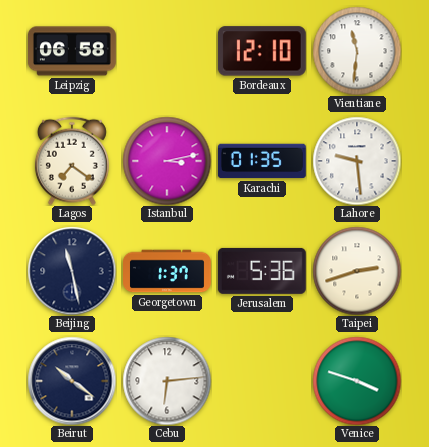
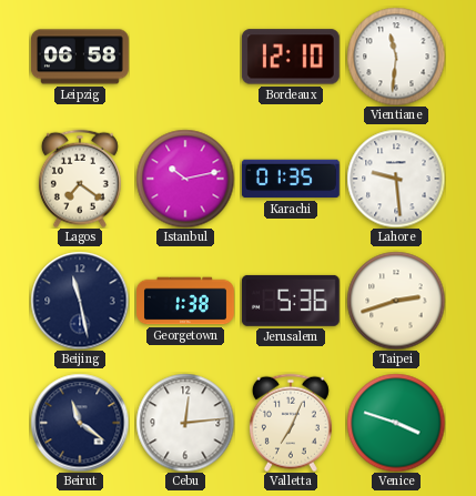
Istanbul: 3:13 -> 10:13
Georgetown: 1:37 -> 1:38
Beirut: 10:21 -> 11:21
Cebu: 6:14 -> 12:14
Valletta: none -> 7:04
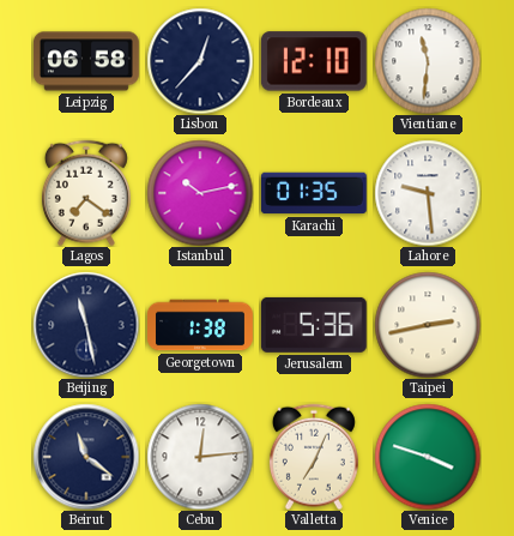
Lisbon: none -> 12:37
Taipei: 2:42 -> 2:43
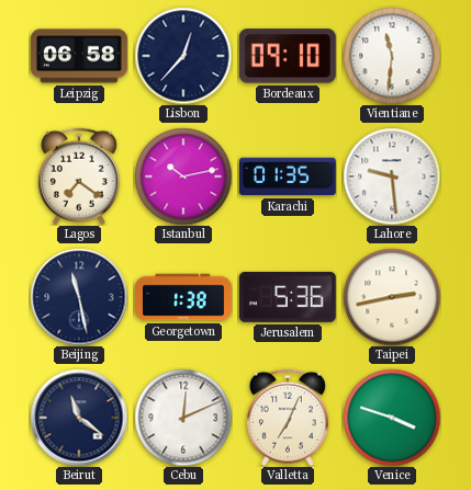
Bordeaux: 12:10 -> 09:10
Cebu: 12:14 -> 12:11
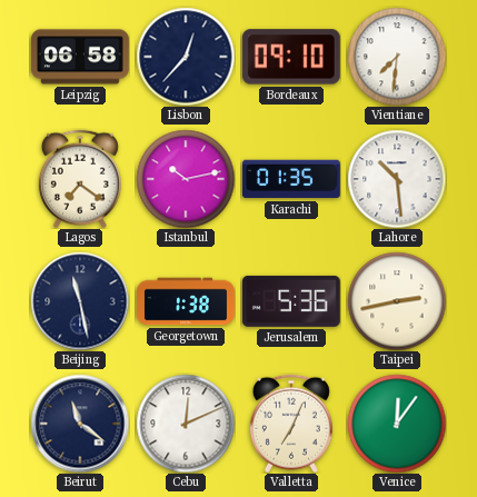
Vientiane: 11:31 -> 7:31
Lahore: 9:29 -> 10:29
Venice: 3:48 -> 12:06
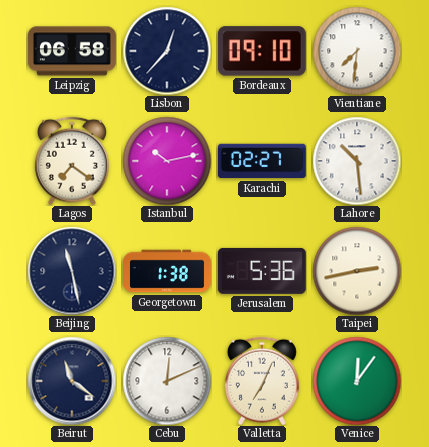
Karachi: 01:35 -> 02:27
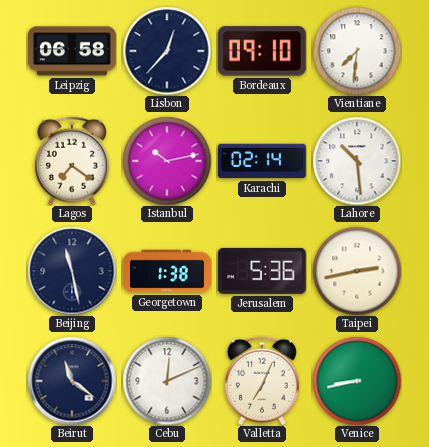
Karachi: 02:27 -> 02:14
Venice: 12:06 -> 8:43
